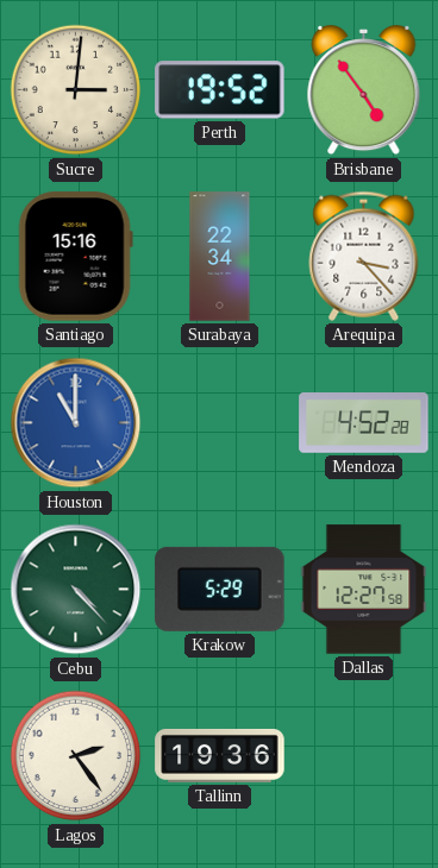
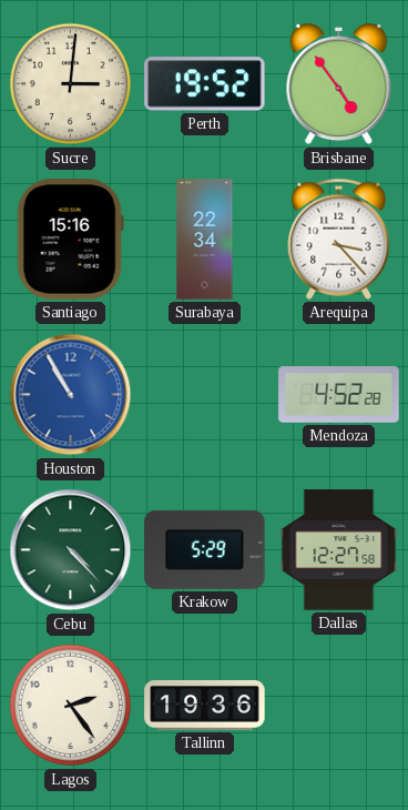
Houston: 11:00 -> 10:55
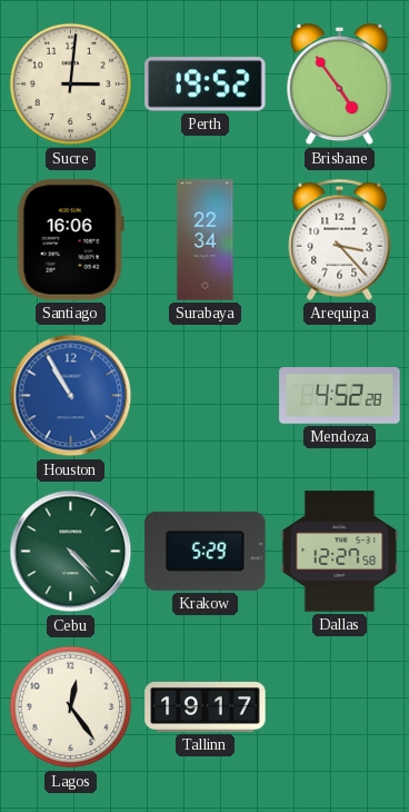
Santiago: 15:16 -> 16:06
Lagos: 2:24 -> 12:24
Tallinn: 19:36 -> 19:17
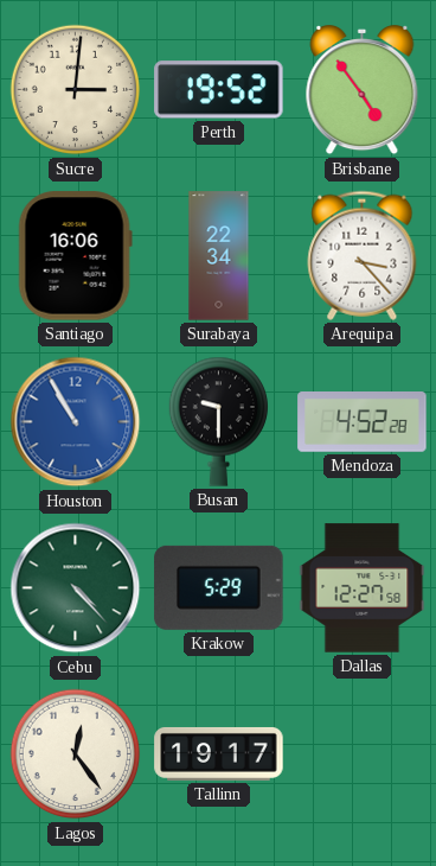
Busan: none -> 9:30
